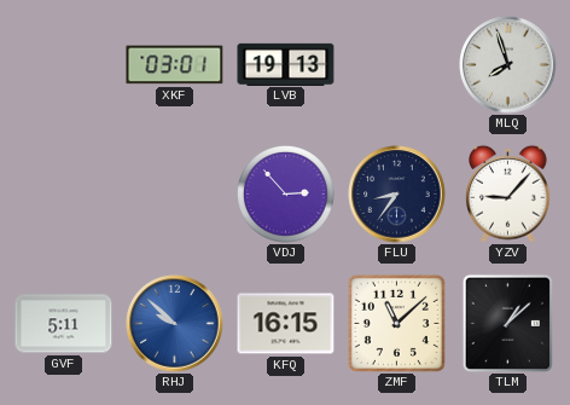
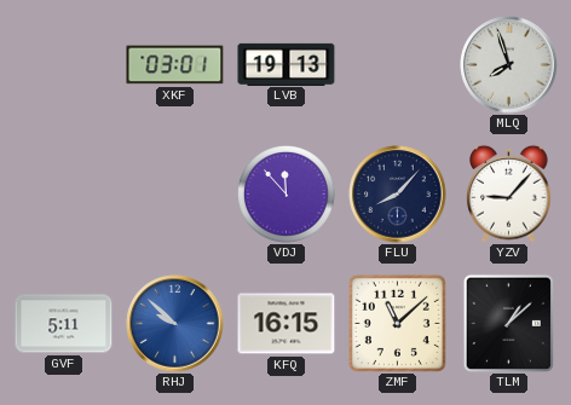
VDJ: 2:53 -> 11:53
FLU: 8:36 -> 8:07
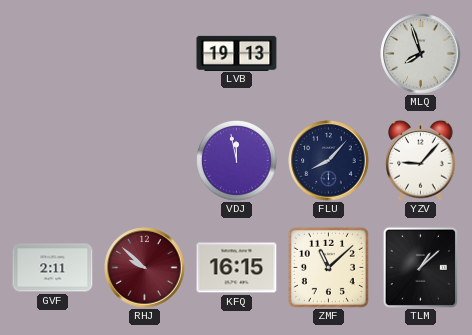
XKF: 03:01 -> none
VDJ: 11:53 -> 11:58
GVF: 5:11 -> 2:11
RHJ dial: blue -> burgundy
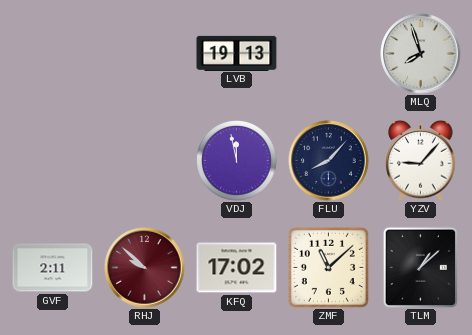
KFQ: 16:15 -> 17:02
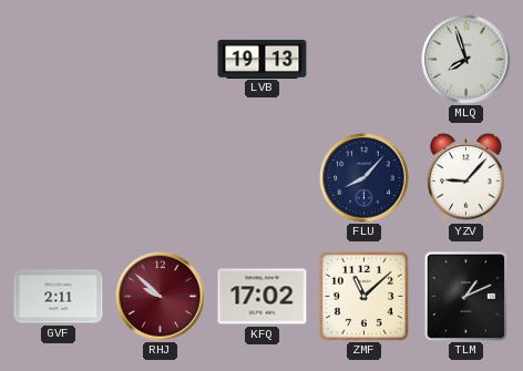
VDJ: 11:58 -> none
TLM: 1:08 -> 1:11
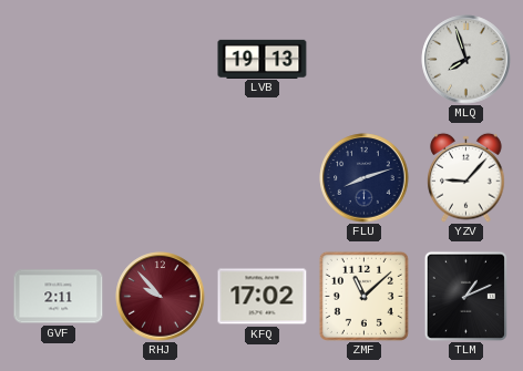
FLU: 8:07 -> 8:12
RHJ: 9:52 -> 9:53
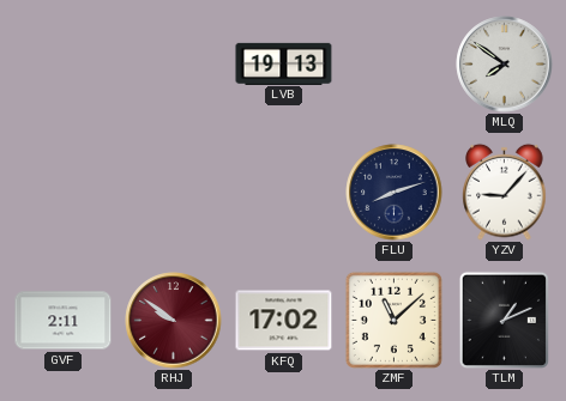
MLQ: 7:57 -> 7:51
RHJ: 9:53 -> 9:51
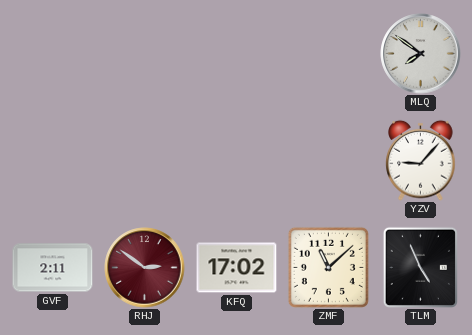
LVB: 19:13 -> none
FLU: 8:12 -> none
RHJ: 9:51 -> 2:51
TLM: 1:11 -> 4:56
